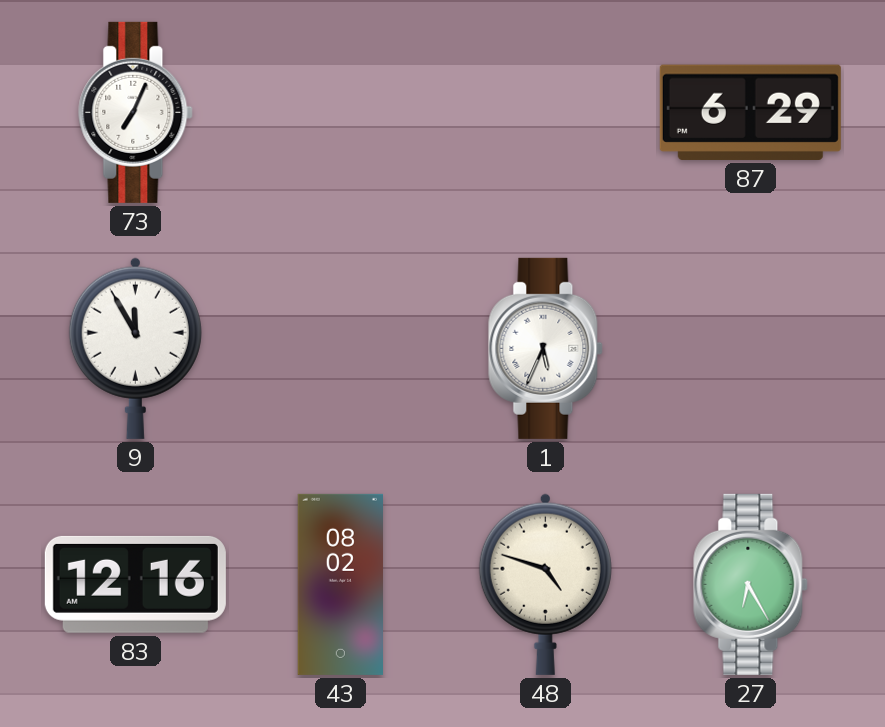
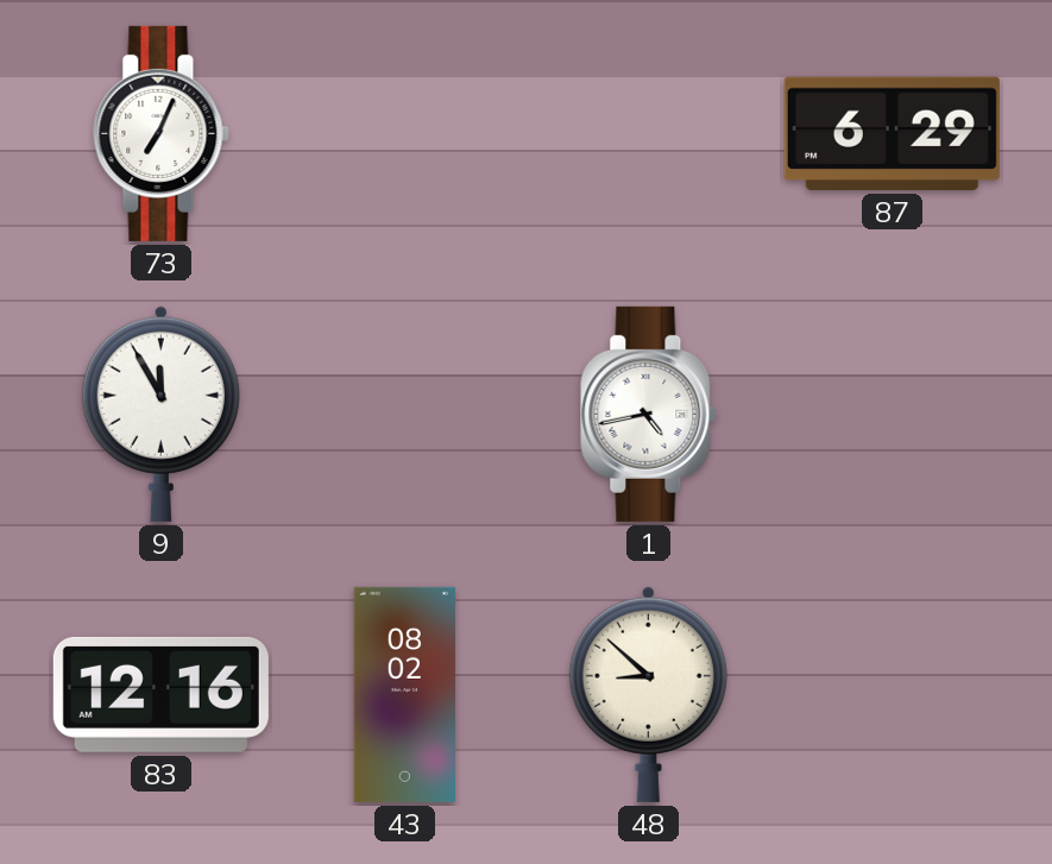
1: 5:34 -> 4:43
48: 4:48 -> 8:52
27: 6:25 -> none
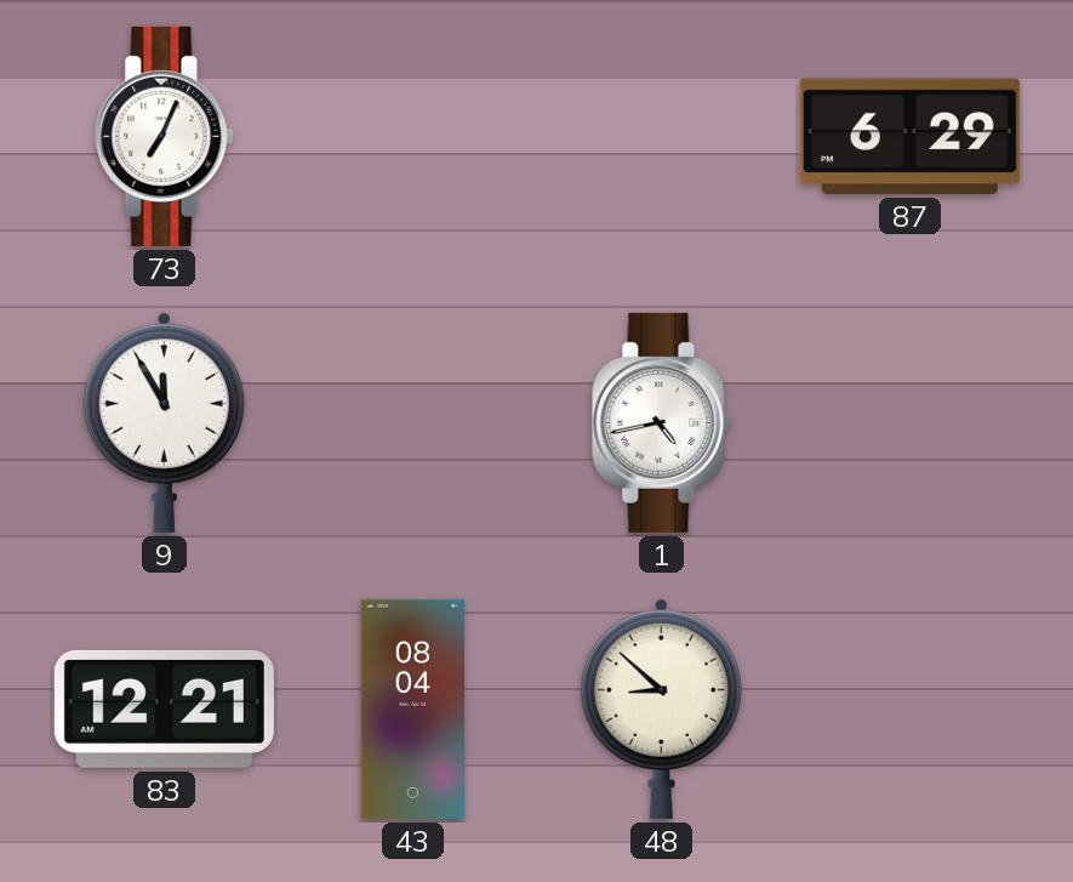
83: 12:16 -> 12:21
43: 08:02 -> 08:04
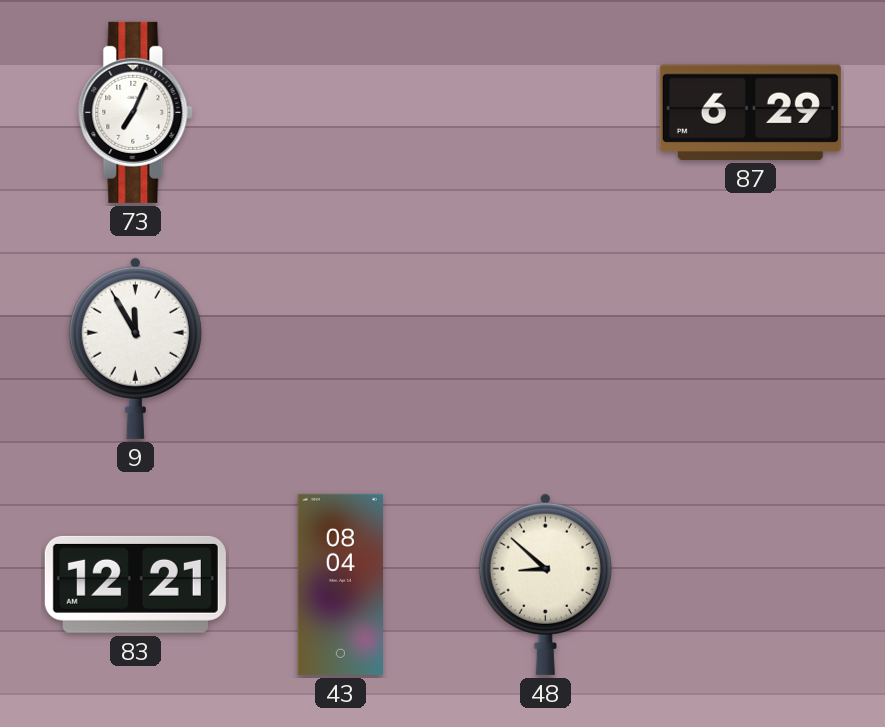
1: 4:43 -> none
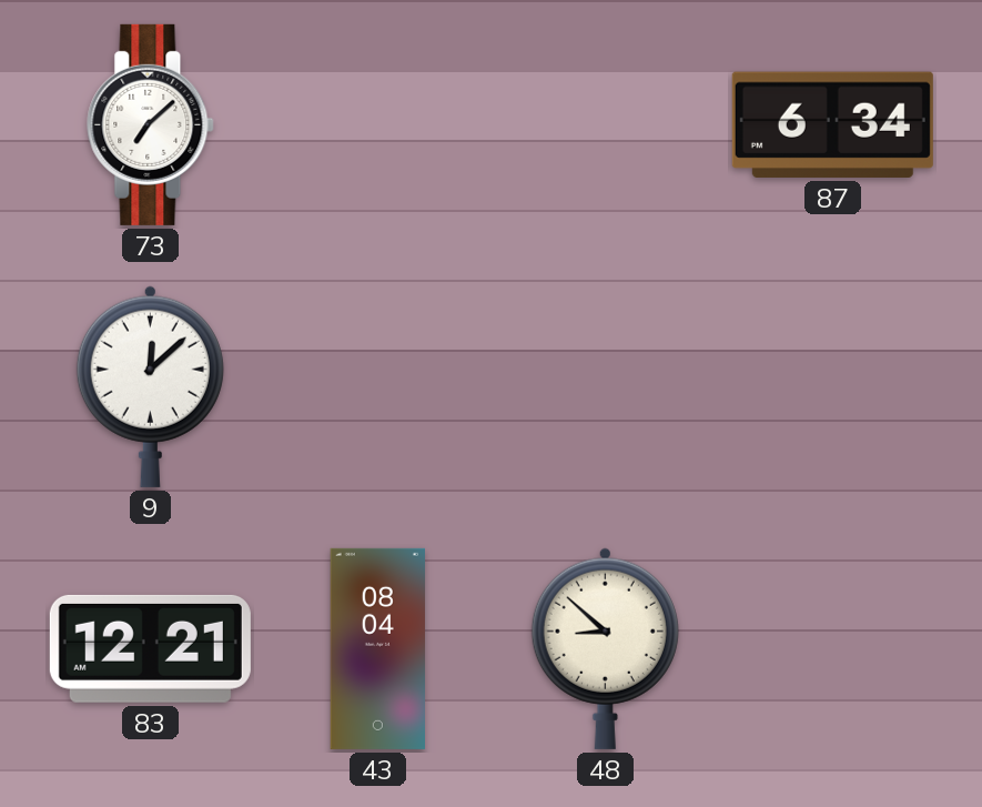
73: 7:04 -> 7:08
87: 6:29 -> 6:34
9: 11:55 -> 12:08
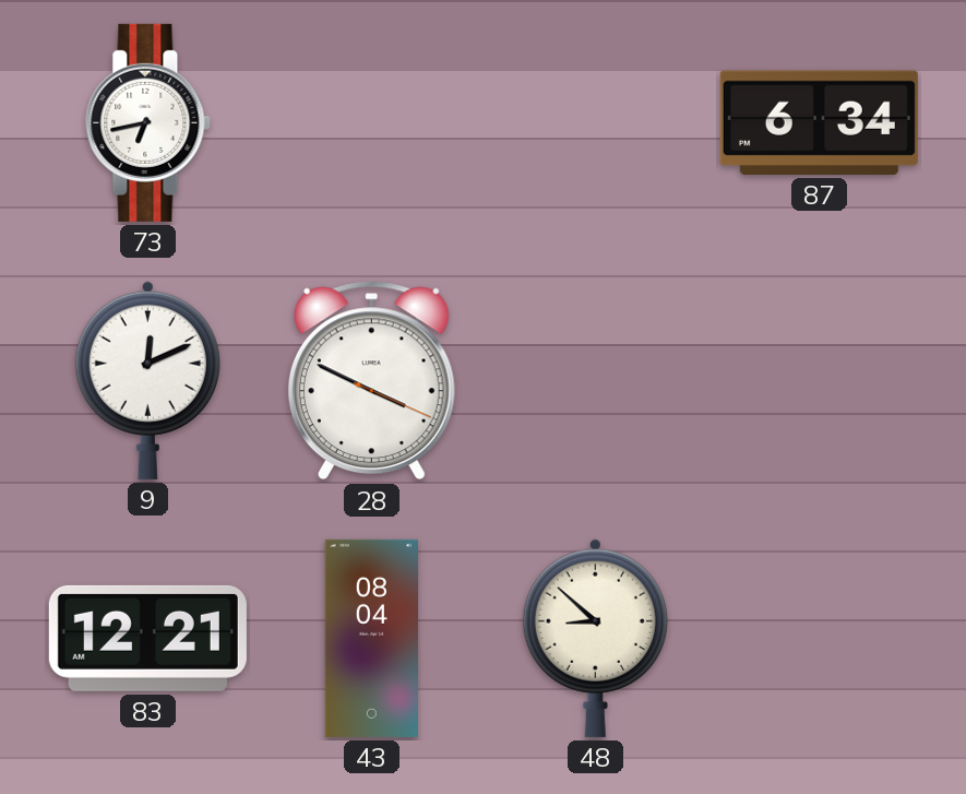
73: 7:08 -> 6:43
9: 12:08 -> 12:11
28: none -> 3:49
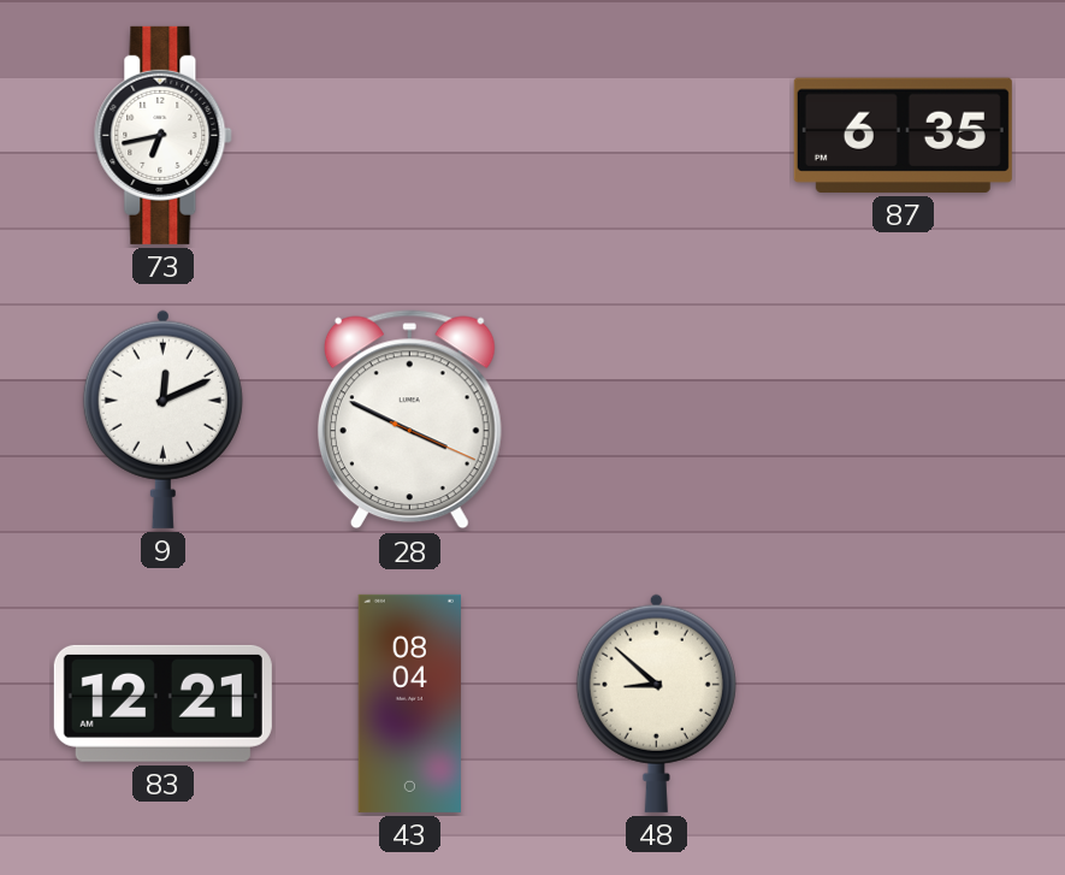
87: 6:34 -> 6:35
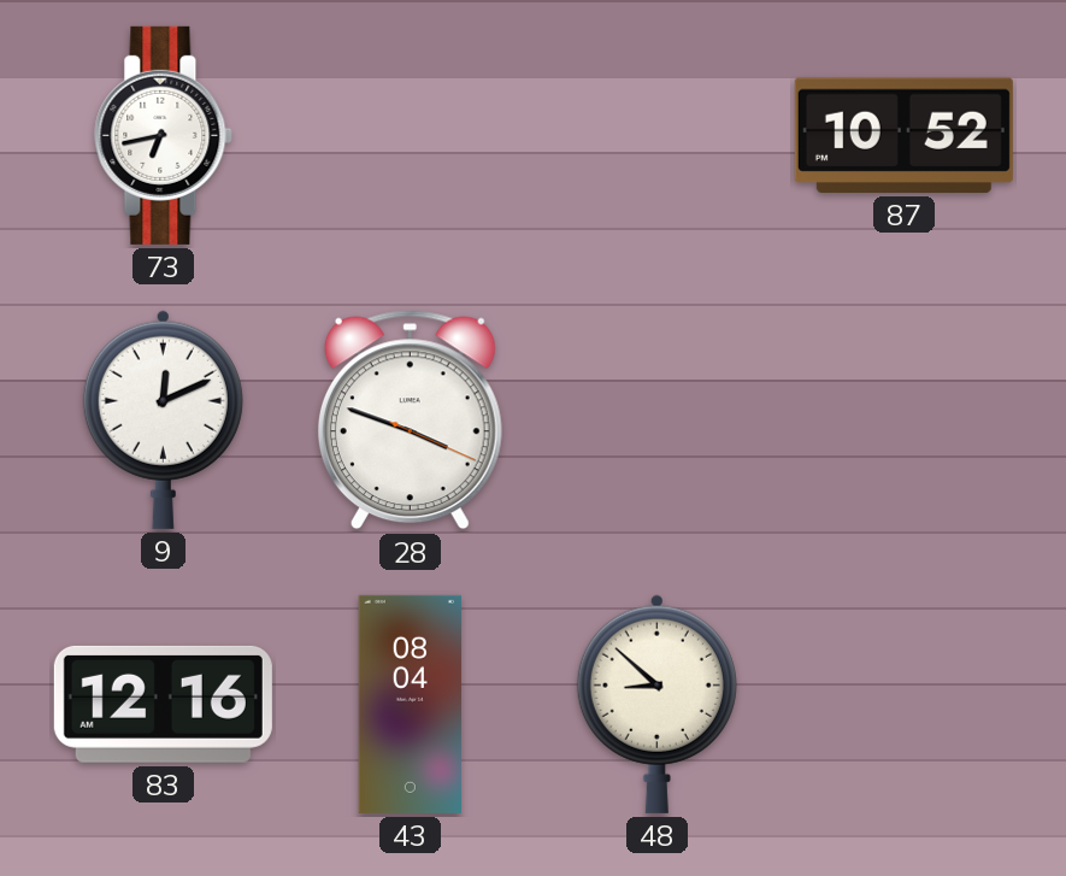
87: 6:35 -> 10:52
28: 3:49 -> 3:48
83: 12:21 -> 12:16
